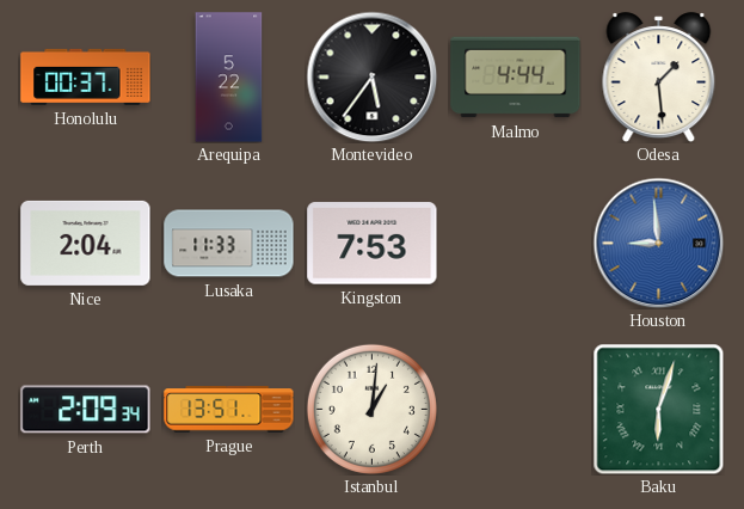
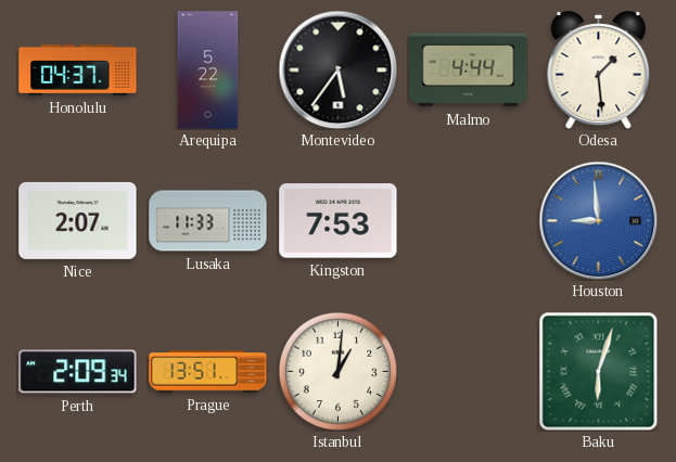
Honolulu: 00:37 -> 04:37
Nice: 2:04 -> 2:07
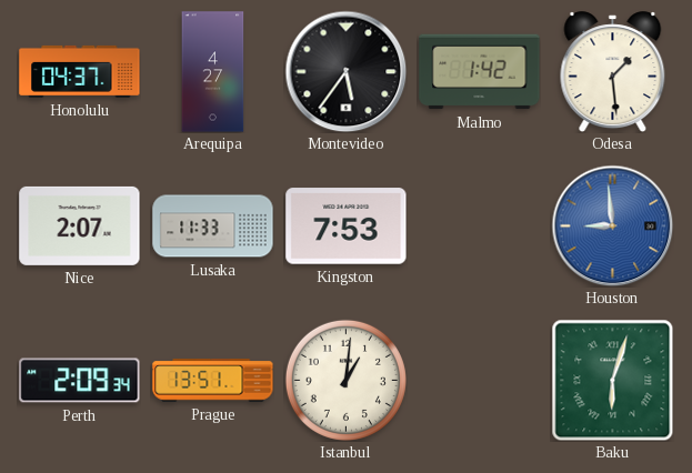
Arequipa: 5:22 -> 4:27
Malmo: 4:44 -> 1:42
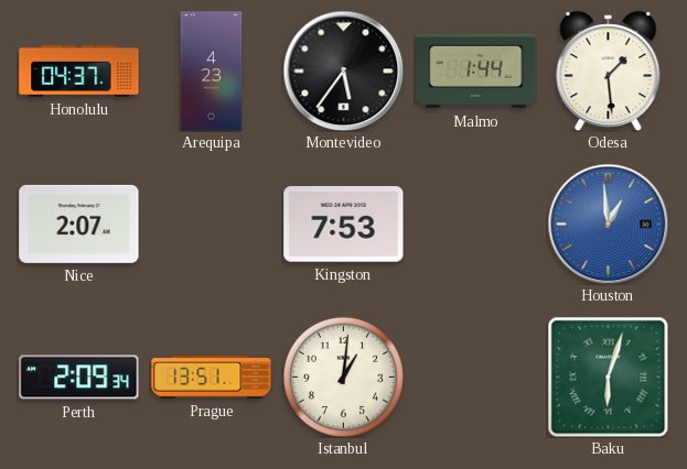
Arequipa: 4:27 -> 4:23
Malmo: 1:42 -> 1:44
Lusaka: 11:33 -> none
Houston: 8:59 -> 12:59
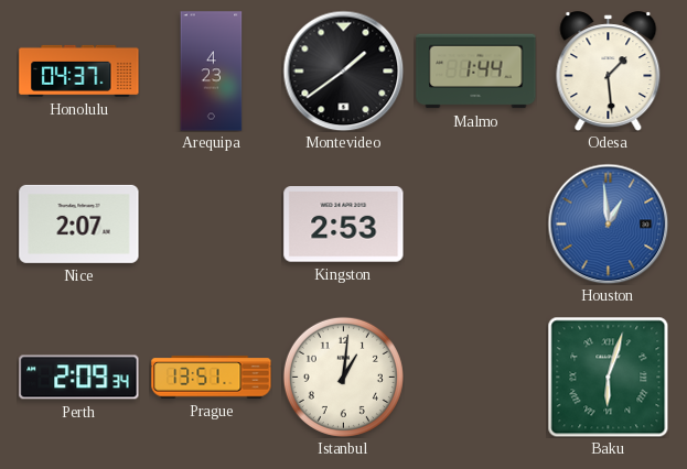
Montevideo: 5:36 -> 1:39
Kingston: 7:53 -> 2:53
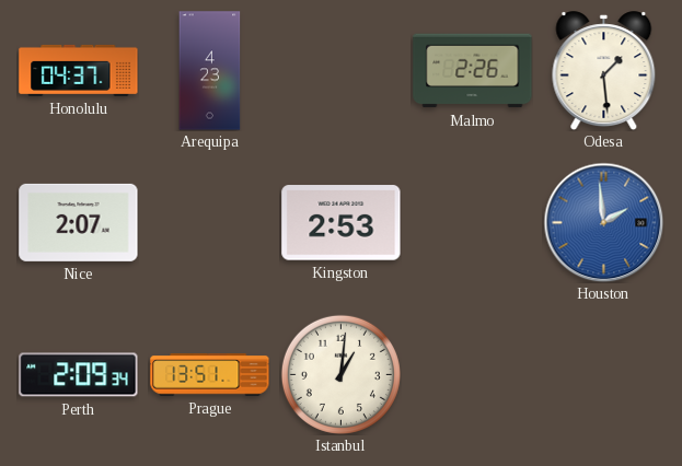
Montevideo: 1:39 -> none
Malmo: 1:44 -> 2:26
Houston: 12:59 -> 1:59
Baku: 6:03 -> none
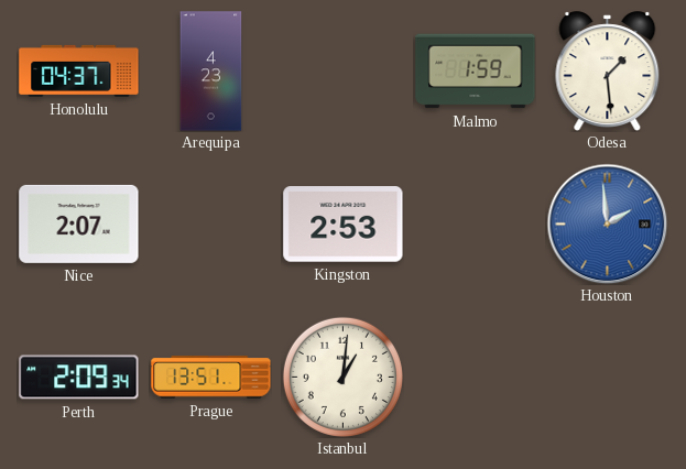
Malmo: 2:26 -> 1:59
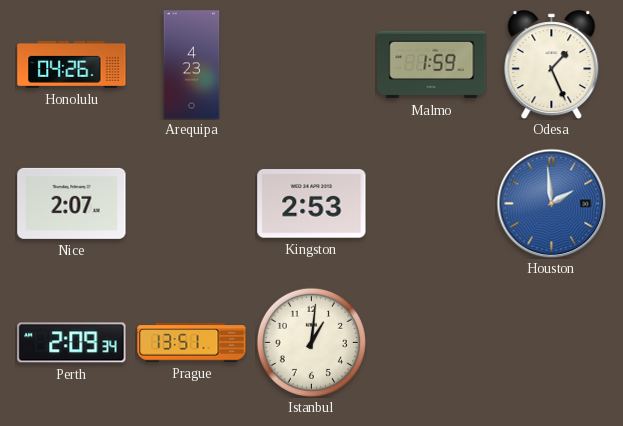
Honolulu: 04:37 -> 04:26
Odesa: 1:29 -> 1:26
